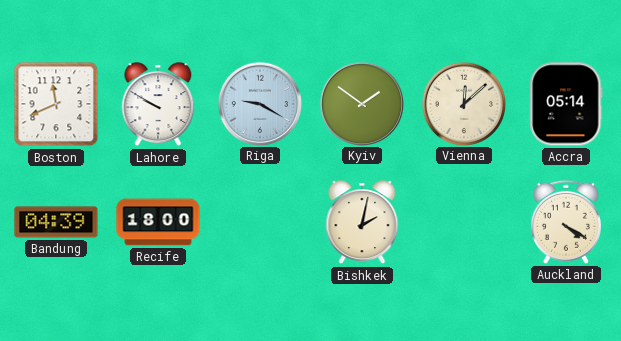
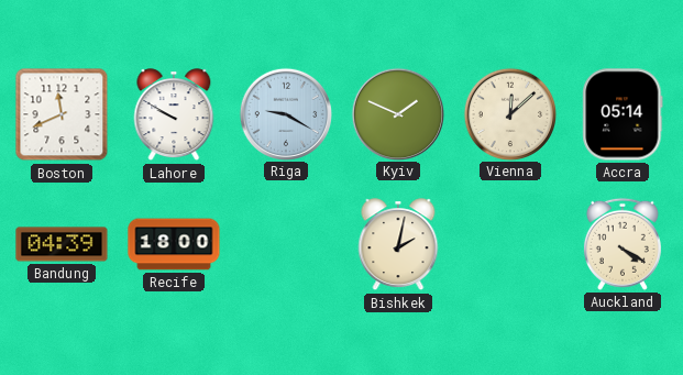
Kyiv: 1:51 -> 1:49
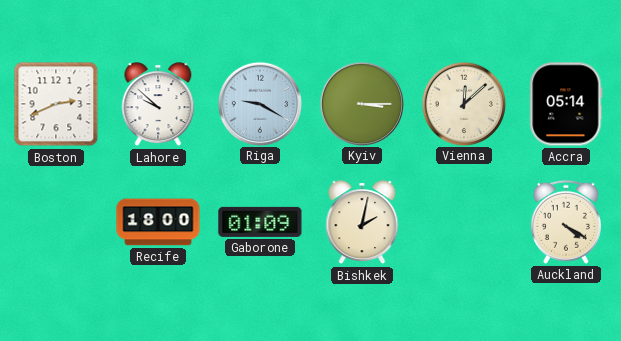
Boston: 11:41 -> 2:41
Lahore: 9:50 -> 9:52
Kyiv: 1:49 -> 3:15
Bandung: 04:39 -> none
Gaborone: none -> 01:09
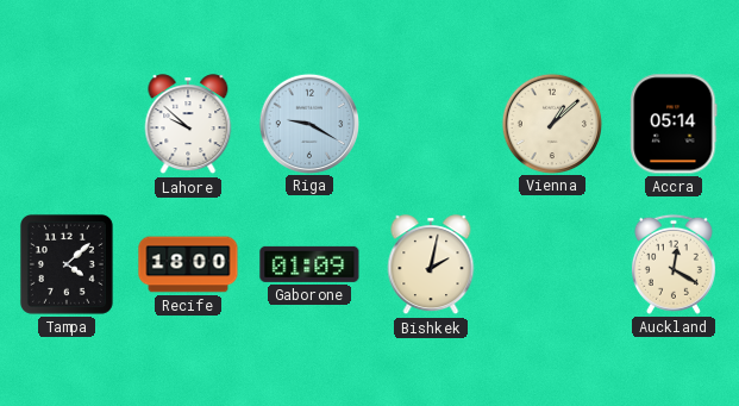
Boston: 2:41 -> none
Kyiv: 3:15 -> none
Vienna: 12:08 -> 1:08
Tampa: none -> 4:08
Auckland: 4:20 -> 12:20
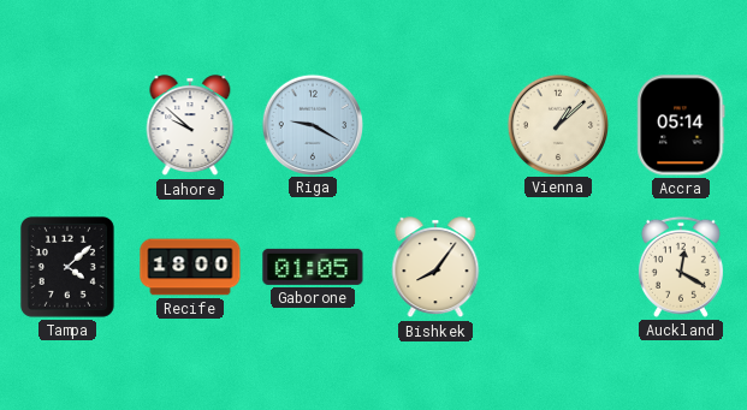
Gaborone: 01:09 -> 01:05
Bishkek: 2:02 -> 8:06
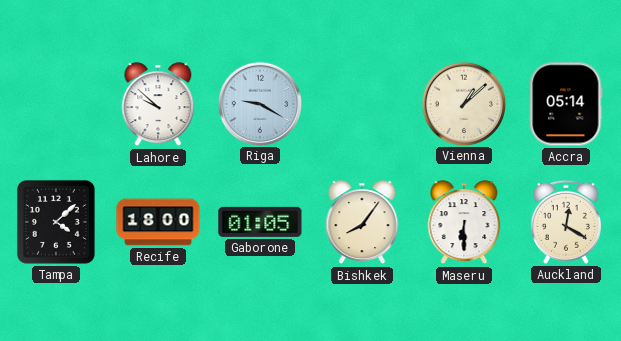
Maseru: none -> 6:30
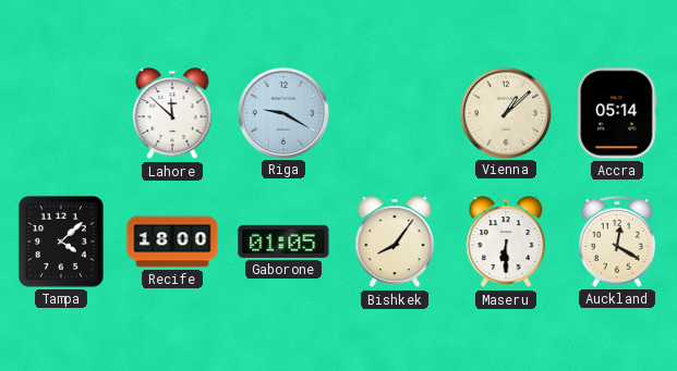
Lahore: 9:52 -> 11:52
